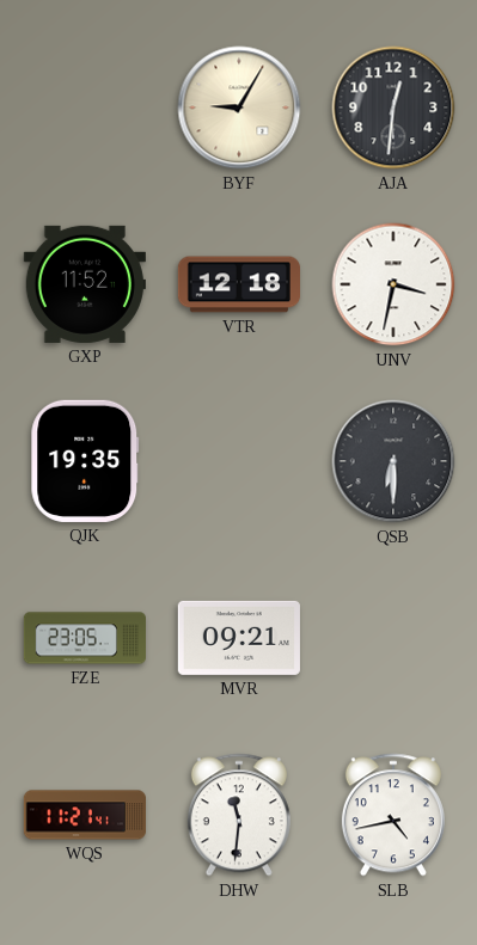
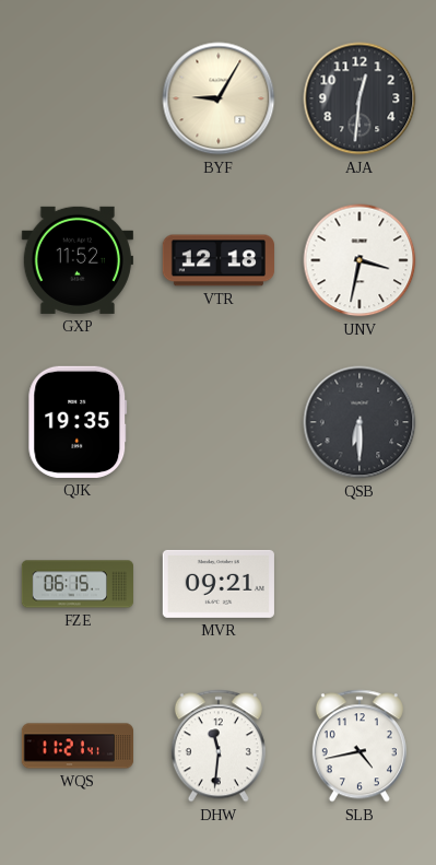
FZE: 23:05 -> 06:15
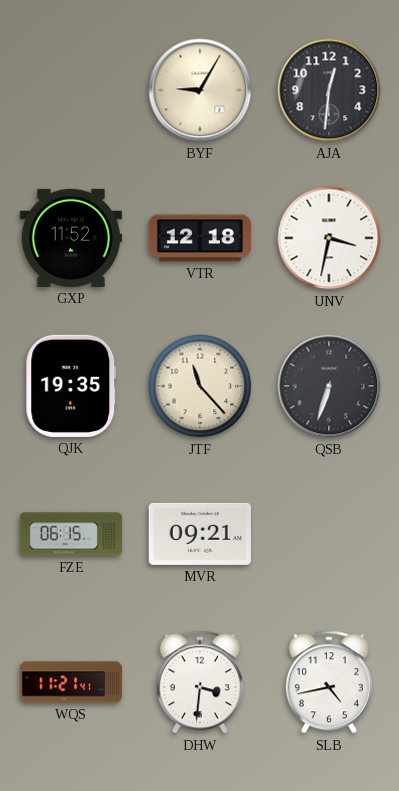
JTF: none -> 11:23
QSB: 6:30 -> 6:33
DHW: 11:31 -> 3:31
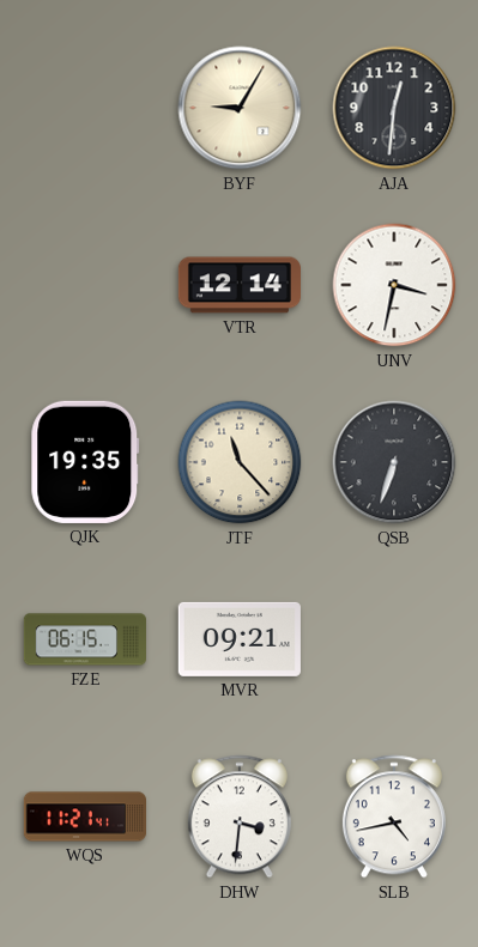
GXP: 11:52 -> none
VTR: 12:18 -> 12:14
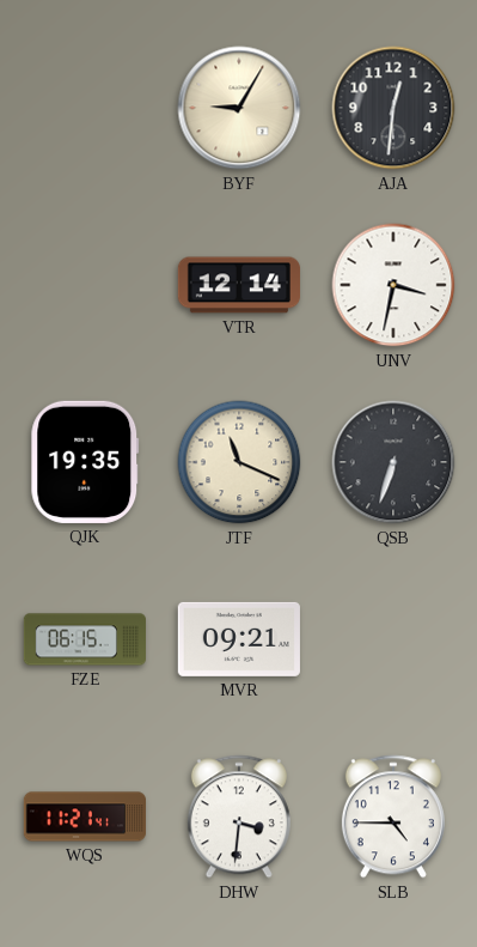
JTF: 11:23 -> 11:19
SLB: 4:43 -> 4:45
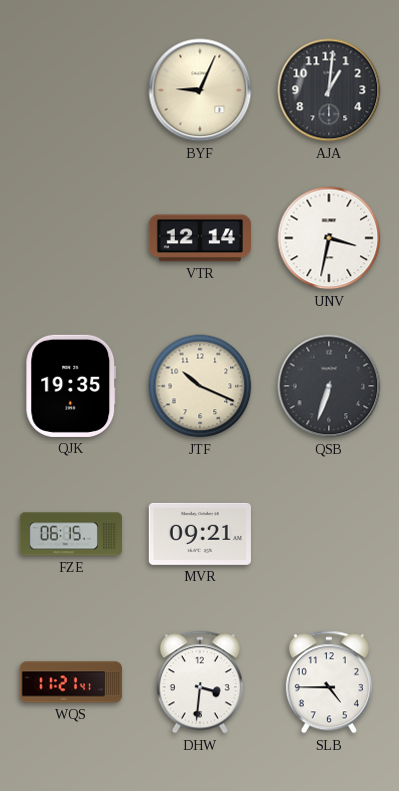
BYF: 9:05 -> 9:04
AJA: 12:31 -> 1:01
JTF: 11:19 -> 10:19
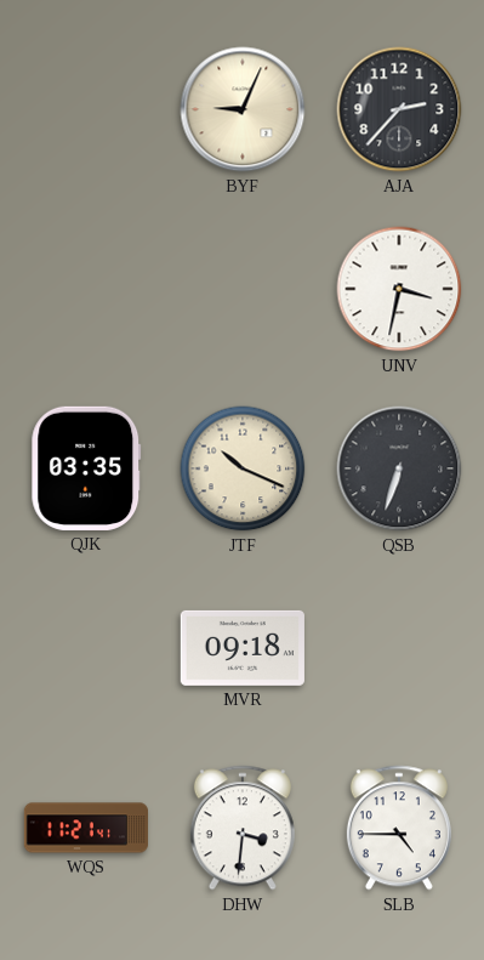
AJA: 1:01 -> 2:37
VTR: 12:14 -> none
QJK: 19:35 -> 03:35
FZE: 06:15 -> none
MVR: 09:21 -> 09:18
